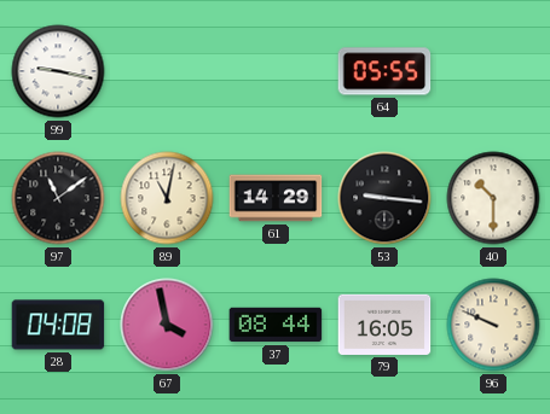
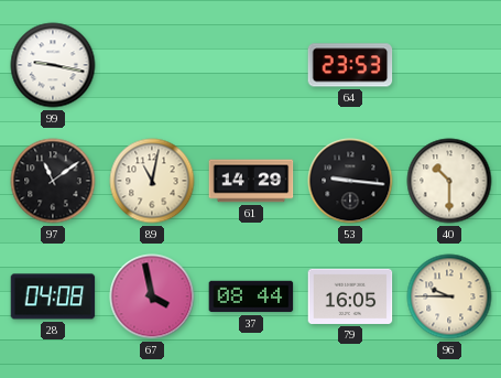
64: 05:55 -> 23:53
96: 9:49 -> 9:45
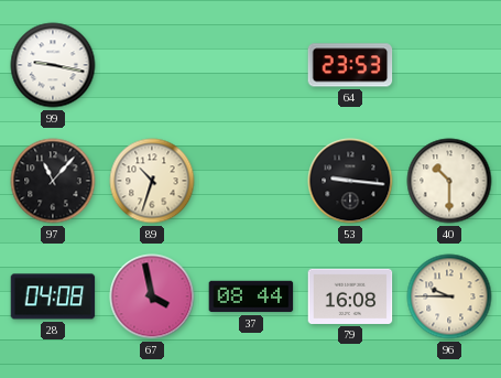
97: 11:09 -> 11:07
89: 11:02 -> 10:33
61: 14:29 -> none
79: 16:05 -> 16:08
